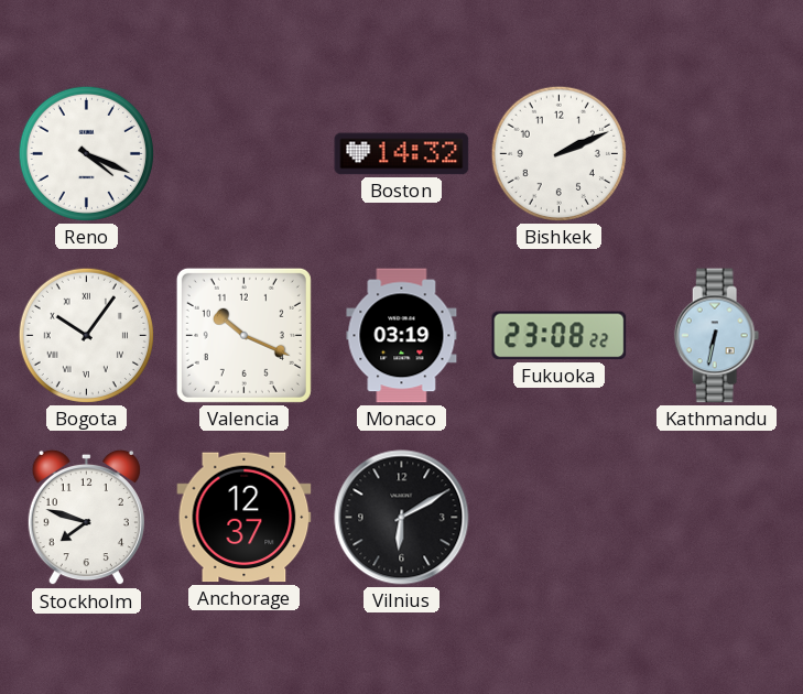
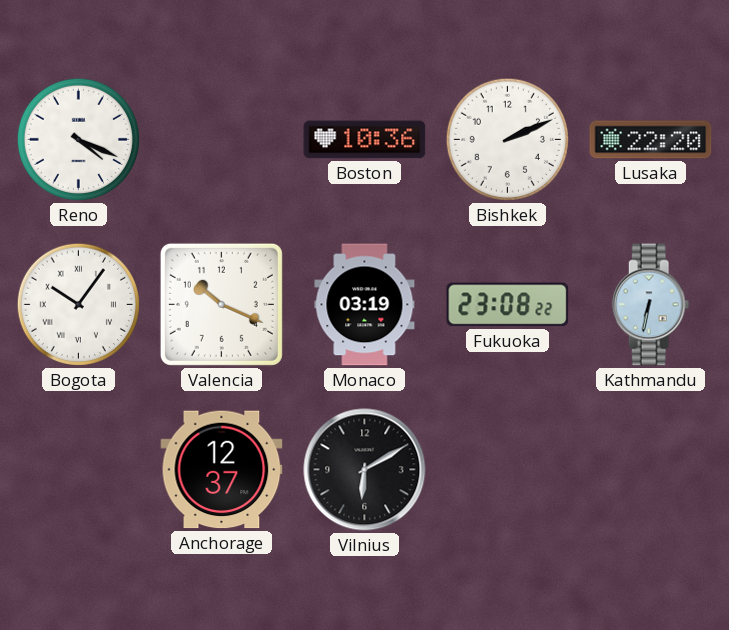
Boston: 14:32 -> 10:36
Lusaka: none -> 22:20
Stockholm: 7:48 -> none
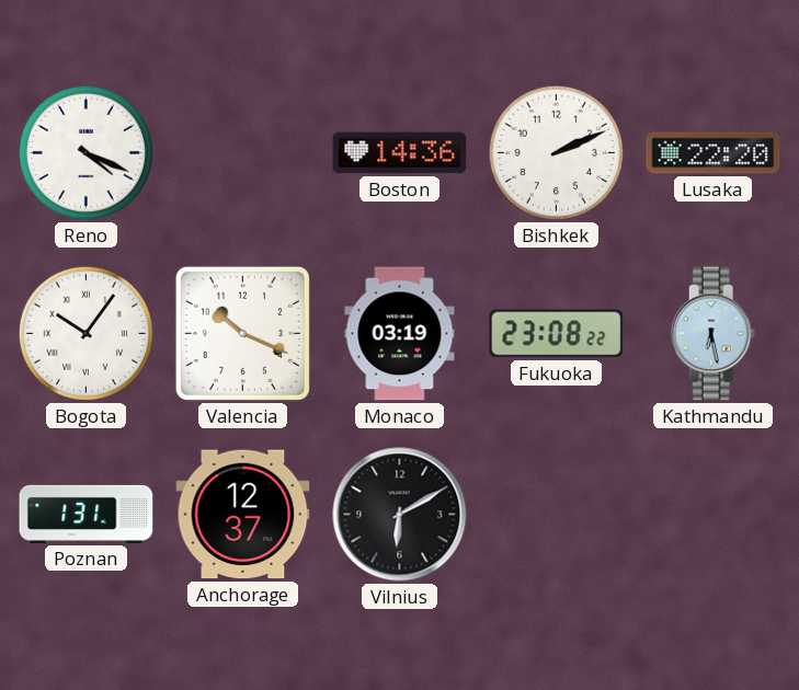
Boston: 10:36 -> 14:36
Kathmandu: 6:32 -> 6:28
Poznan: none -> 1:31
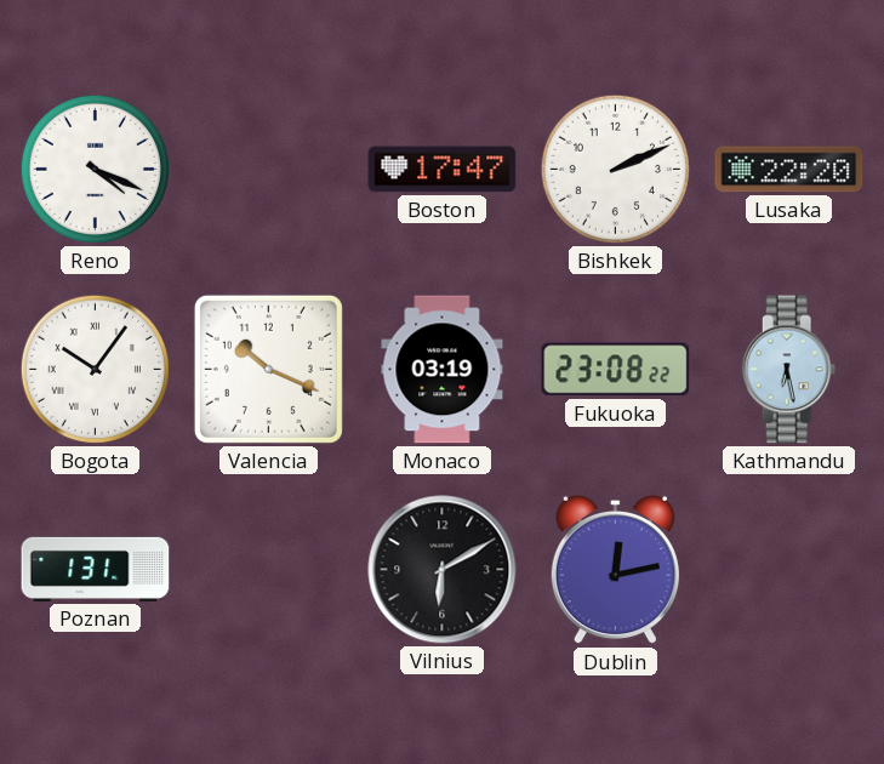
Boston: 14:36 -> 17:47
Anchorage: 12:37 -> none
Dublin: none -> 12:13
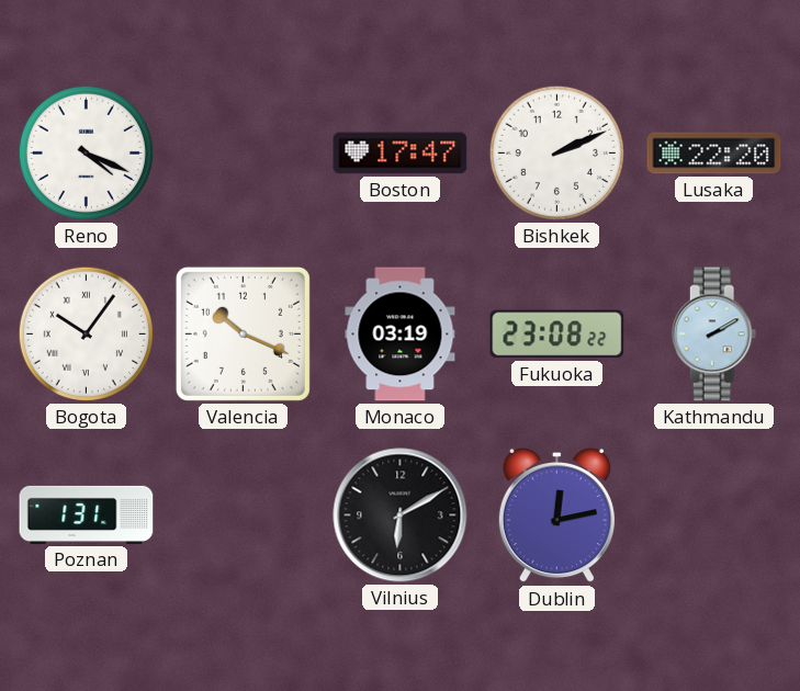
Kathmandu: 6:28 -> 2:10
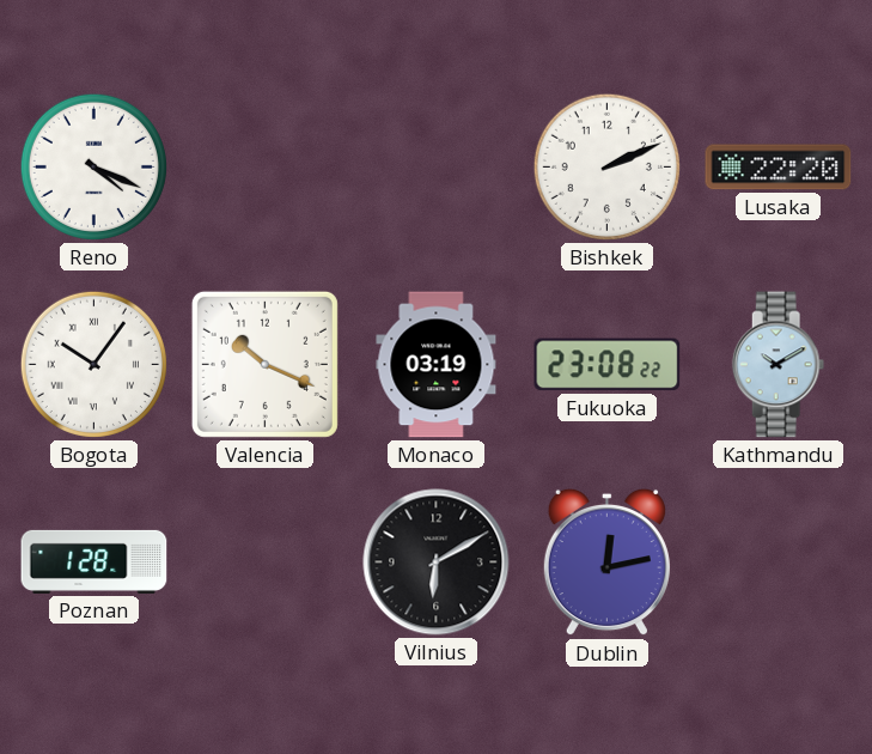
Boston: 17:47 -> none
Kathmandu: 2:10 -> 10:10
Poznan: 1:31 -> 1:28
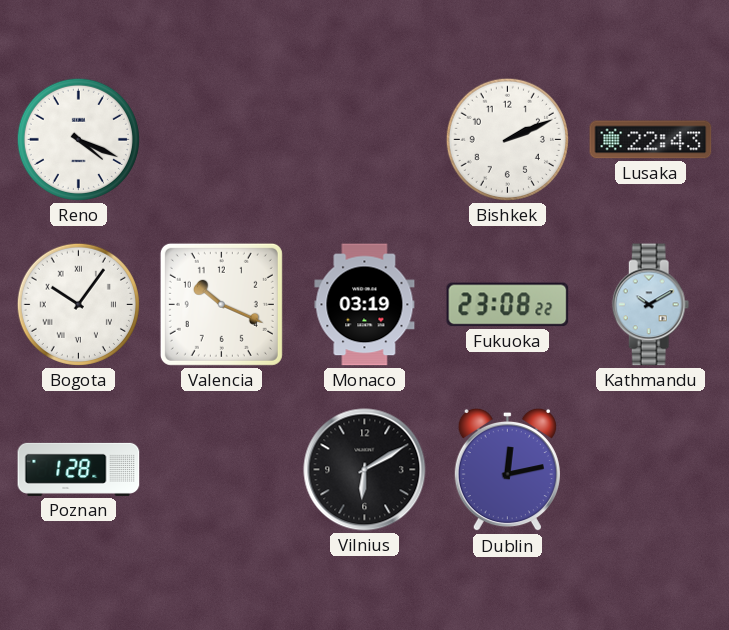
Lusaka: 22:20 -> 22:43
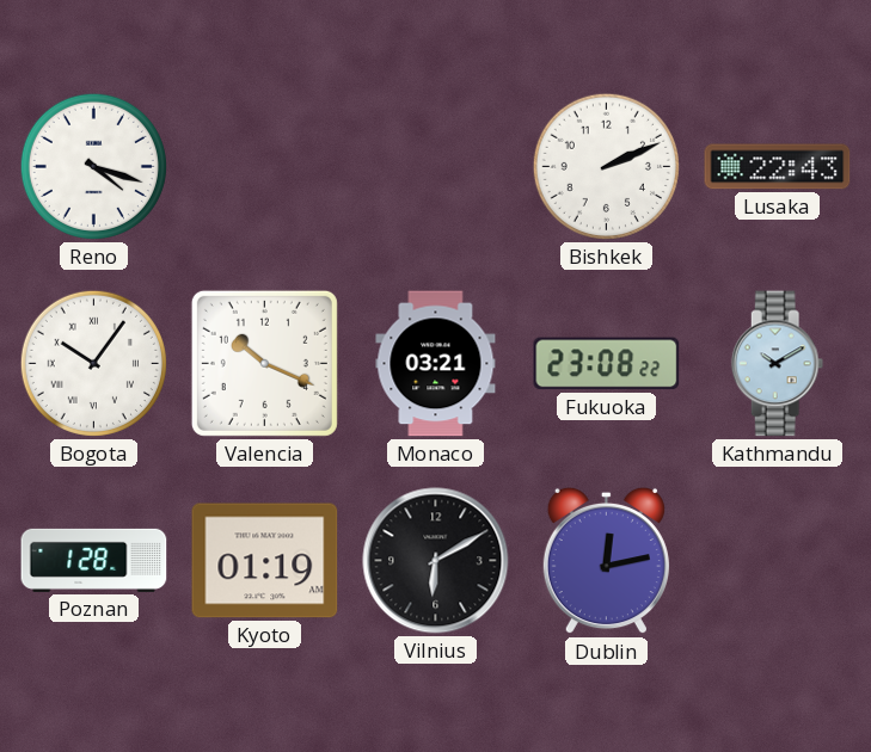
Reno: 4:19 -> 4:18
Monaco: 03:19 -> 03:21
Kyoto: none -> 01:19
